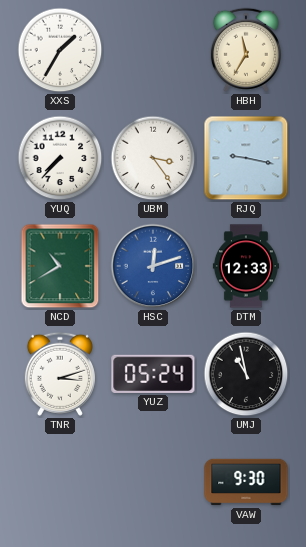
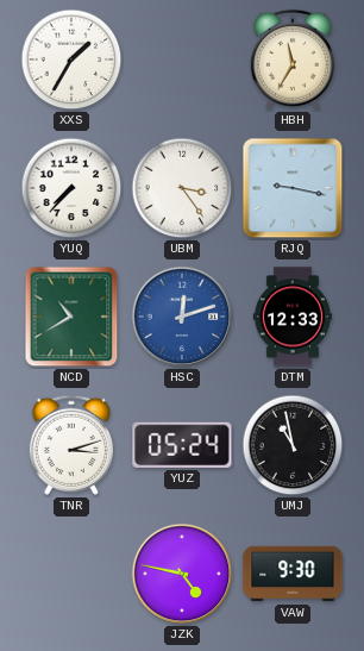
JZK: none -> 4:47
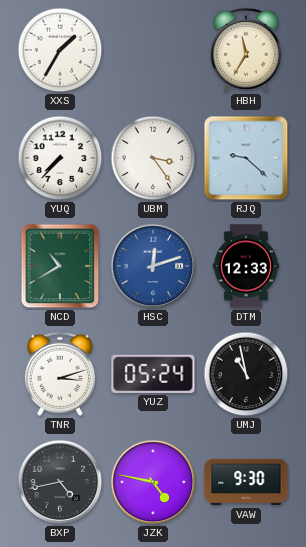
RJQ: 9:17 -> 9:22
BXP: none -> 4:43
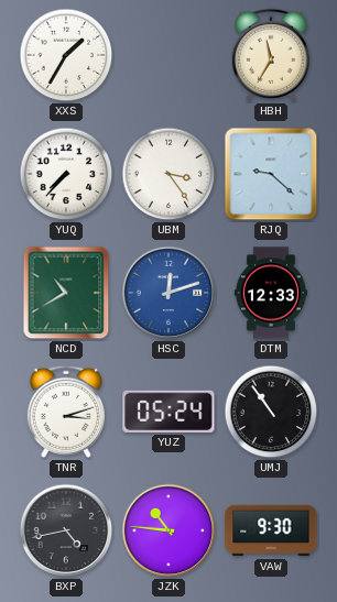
UMJ: 10:58 -> 10:54
JZK: 4:47 -> 10:46
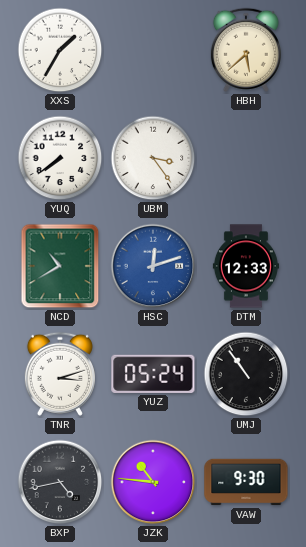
HBH: 11:35 -> 5:38
YUQ: 7:37 -> 7:39
RJQ: 9:22 -> none
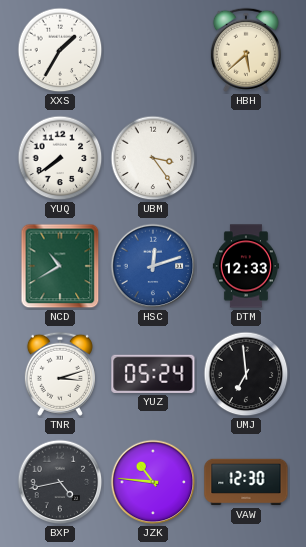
UMJ: 10:54 -> 6:59
VAW: 9:30 -> 12:30
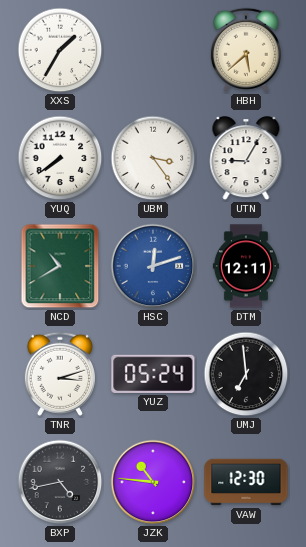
UTN: none -> 9:05
DTM: 12:33 -> 12:11
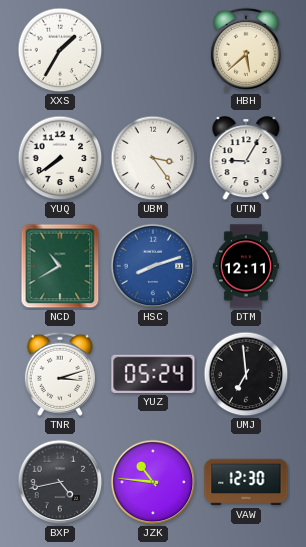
HSC: 12:12 -> 8:12
